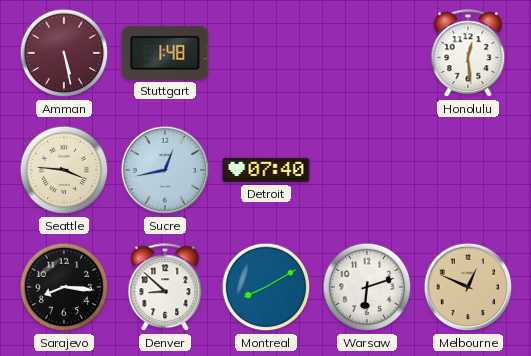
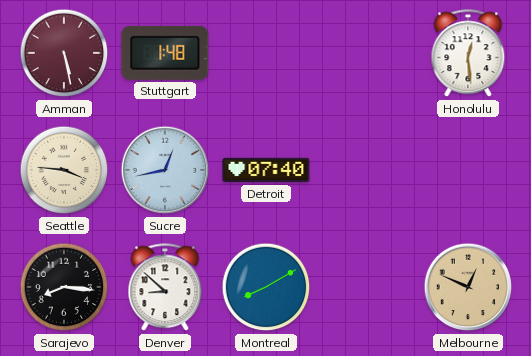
Warsaw: 6:12 -> none
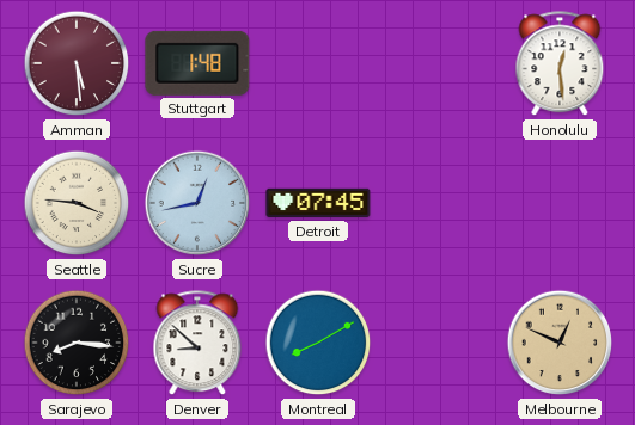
Amman: 5:28 -> 5:29
Detroit: 07:40 -> 07:45
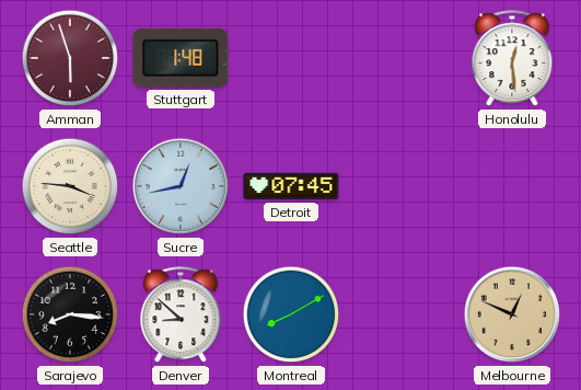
Amman: 5:29 -> 5:57
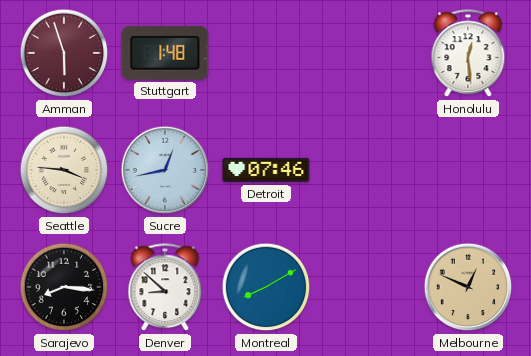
Detroit: 07:45 -> 07:46
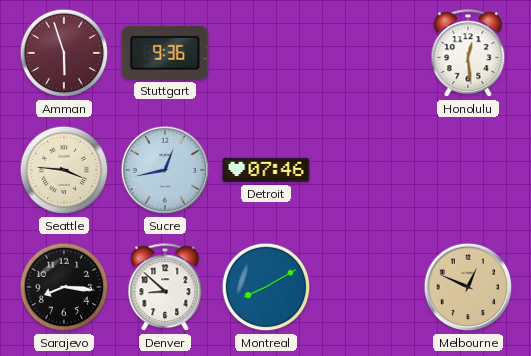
Stuttgart: 1:48 -> 9:36
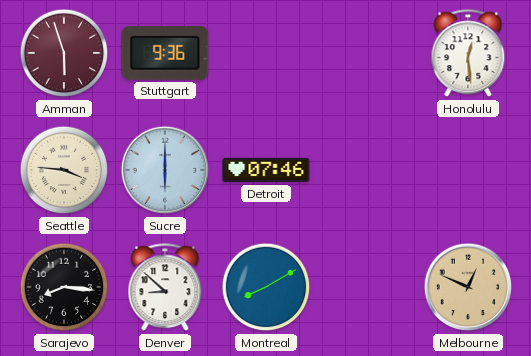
Sucre: 12:43 -> 6:00
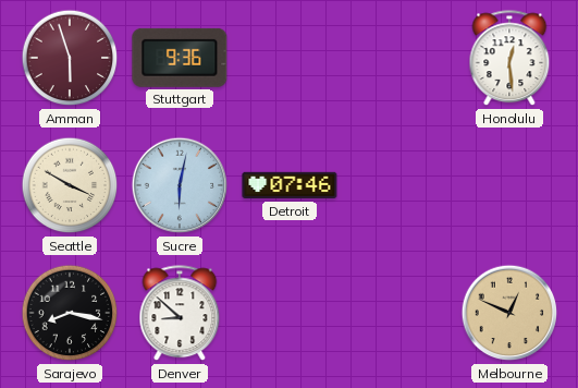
Seattle: 3:46 -> 3:50
Sucre: 6:00 -> 6:02
Sarajevo: 8:16 -> 8:17
Montreal: 8:10 -> none
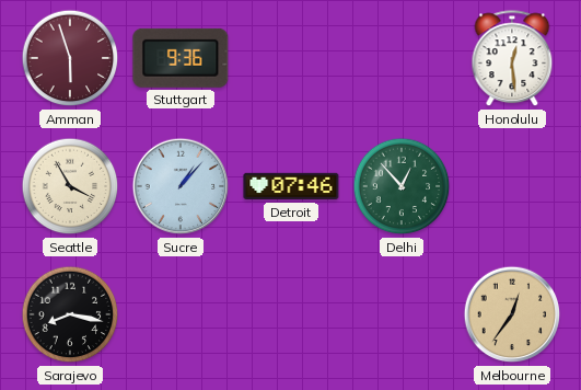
Seattle: 3:50 -> 3:55
Sucre: 6:02 -> 1:07
Delhi: none -> 12:53
Denver: 8:52 -> none
Melbourne: 12:49 -> 12:36
